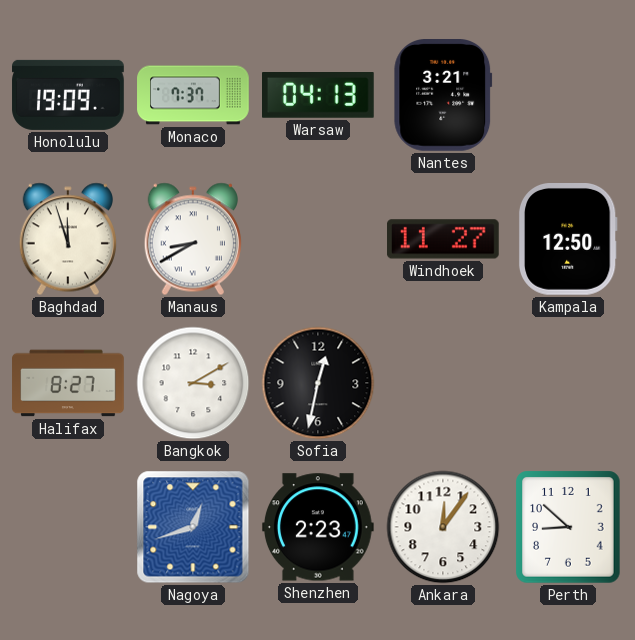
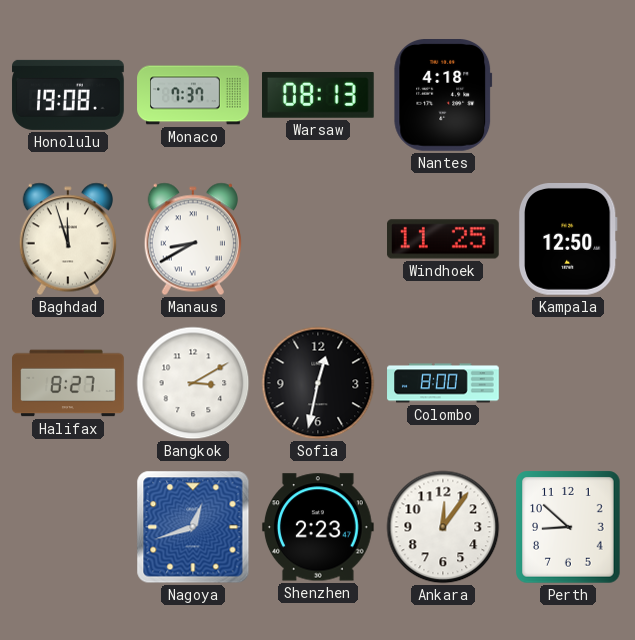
Honolulu: 19:09 -> 19:08
Warsaw: 04:13 -> 08:13
Nantes: 3:21 -> 4:18
Windhoek: 11:27 -> 11:25
Colombo: none -> 8:00
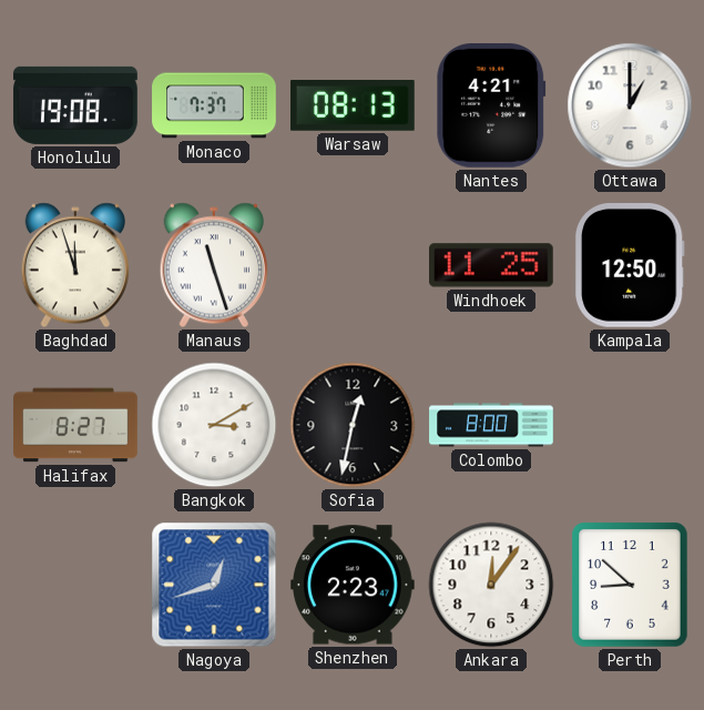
Nantes: 4:18 -> 4:21
Ottawa: none -> 1:00
Manaus: 8:40 -> 11:27
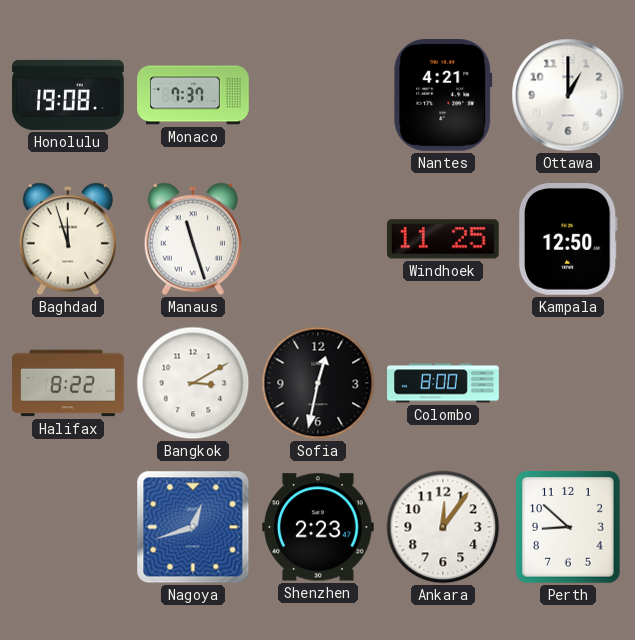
Warsaw: 08:13 -> none
Halifax: 8:27 -> 8:22
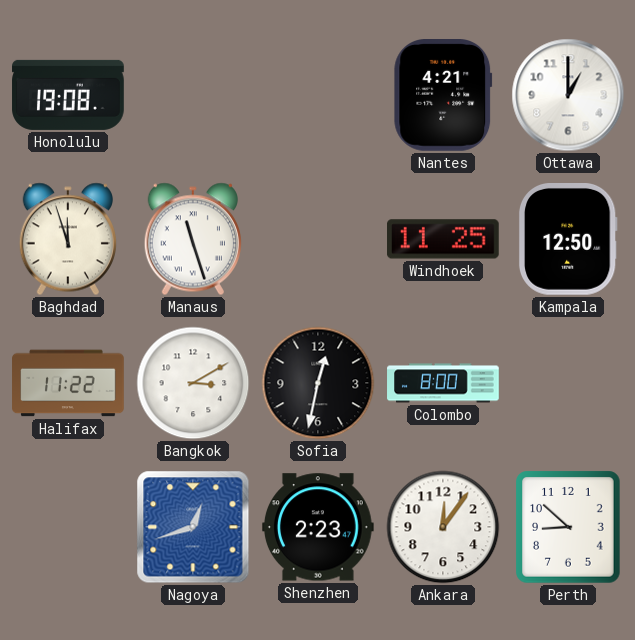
Monaco: 7:37 -> none
Halifax: 8:22 -> 11:22
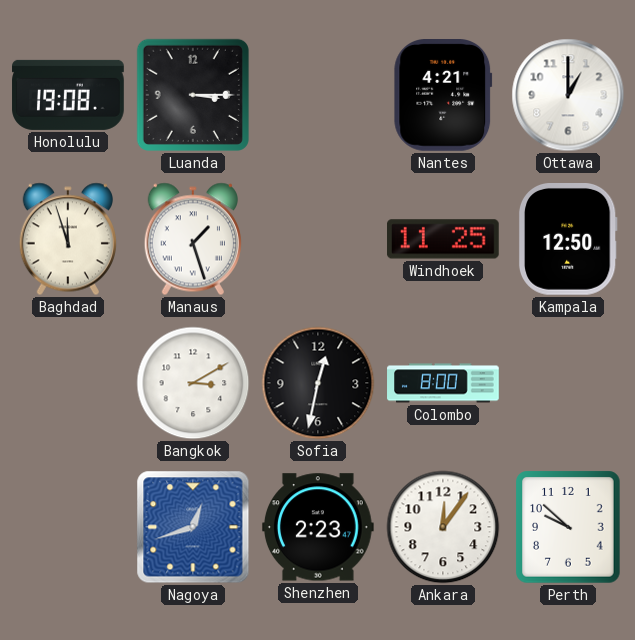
Luanda: none -> 3:15
Manaus: 11:27 -> 1:27
Halifax: 11:22 -> none
Perth: 8:52 -> 9:52
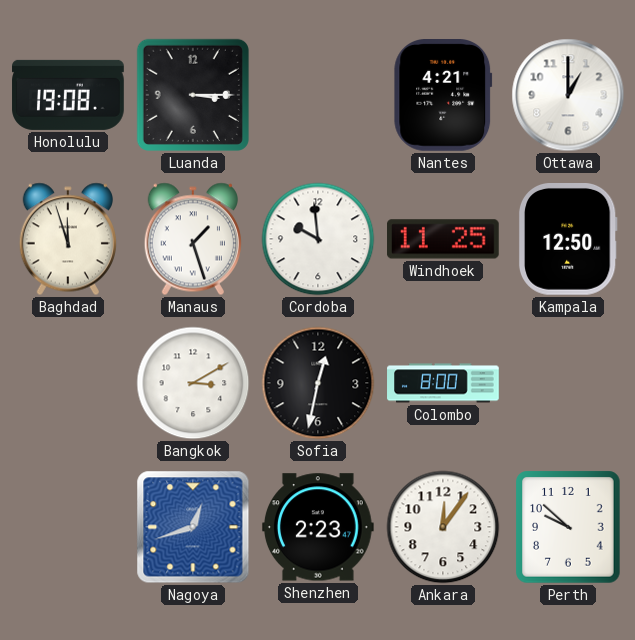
Cordoba: none -> 9:59
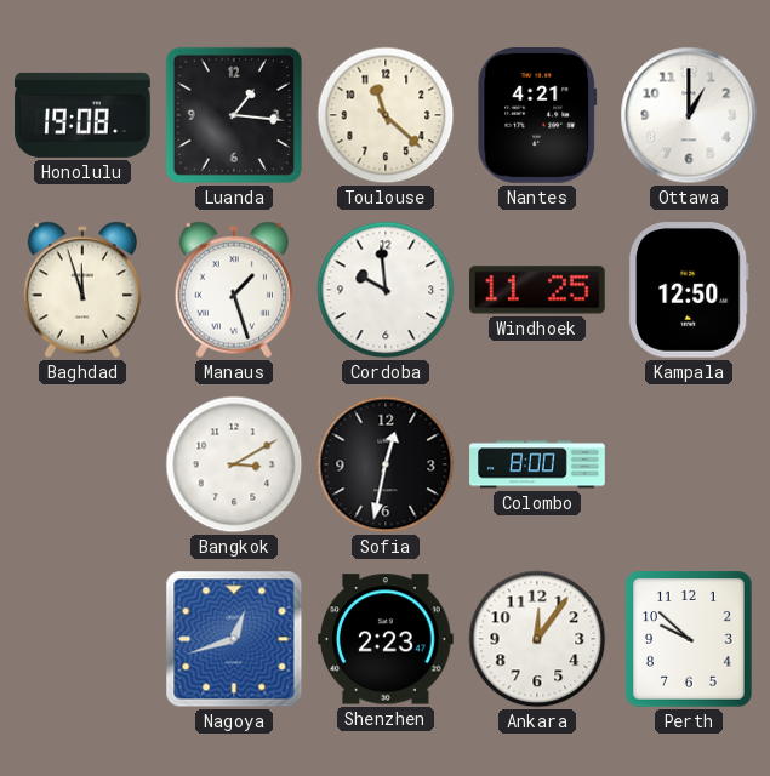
Luanda: 3:15 -> 1:16
Toulouse: none -> 11:22
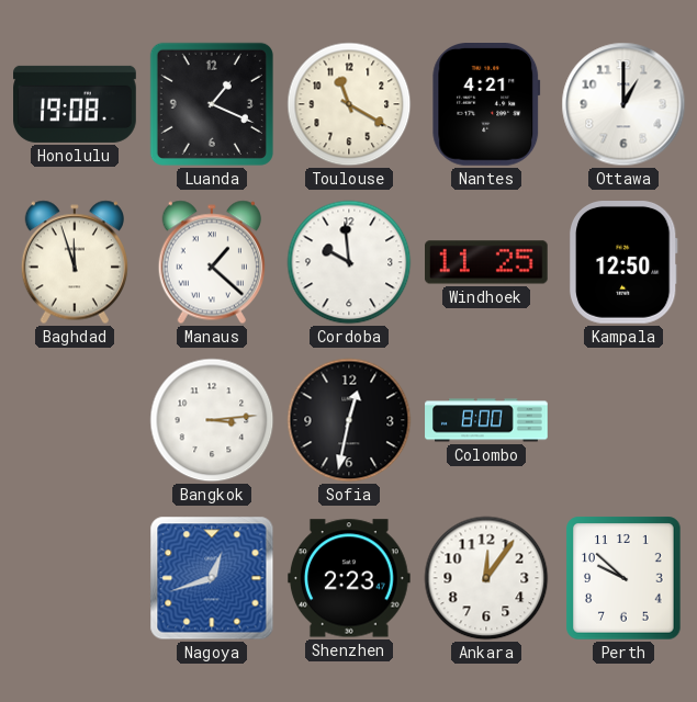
Luanda: 1:16 -> 1:19
Toulouse: 11:22 -> 11:20
Manaus: 1:27 -> 1:22
Bangkok: 3:10 -> 3:14
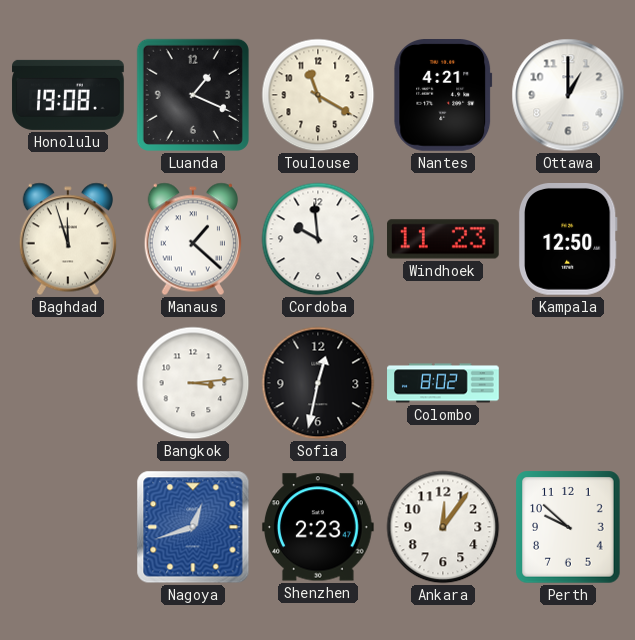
Windhoek: 11:25 -> 11:23
Colombo: 8:00 -> 8:02
